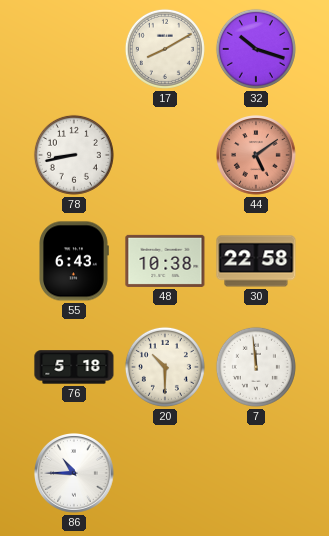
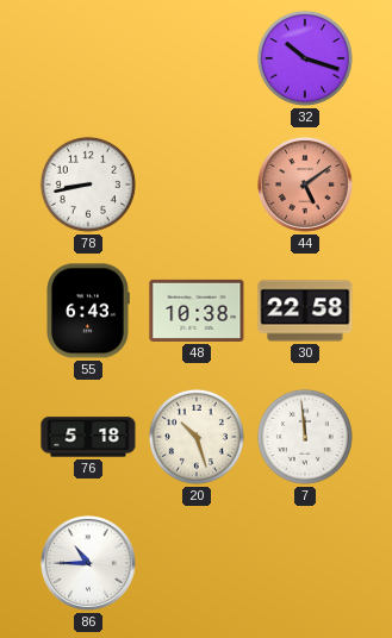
17: 8:10 -> none
20: 10:30 -> 10:27
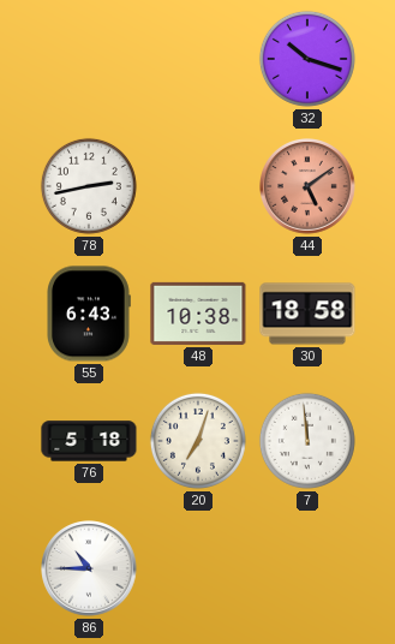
78: 8:43 -> 2:43
30: 22:58 -> 18:58
20: 10:27 -> 7:03
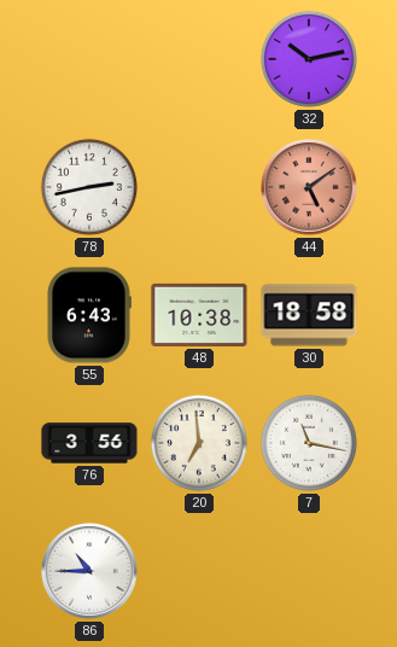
32: 10:18 -> 10:13
76: 5:18 -> 3:56
20: 7:03 -> 6:59
7: 11:59 -> 11:17
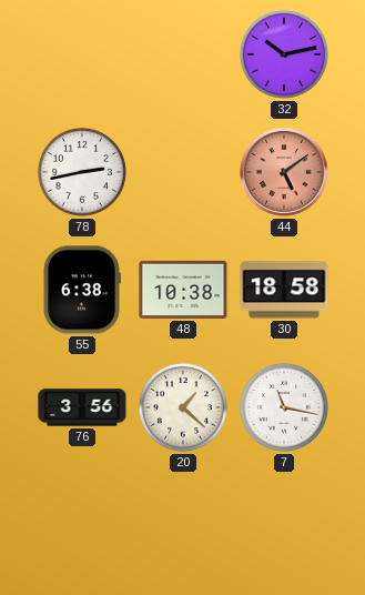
55: 6:43 -> 6:38
20: 6:59 -> 1:22
86: 10:45 -> none
